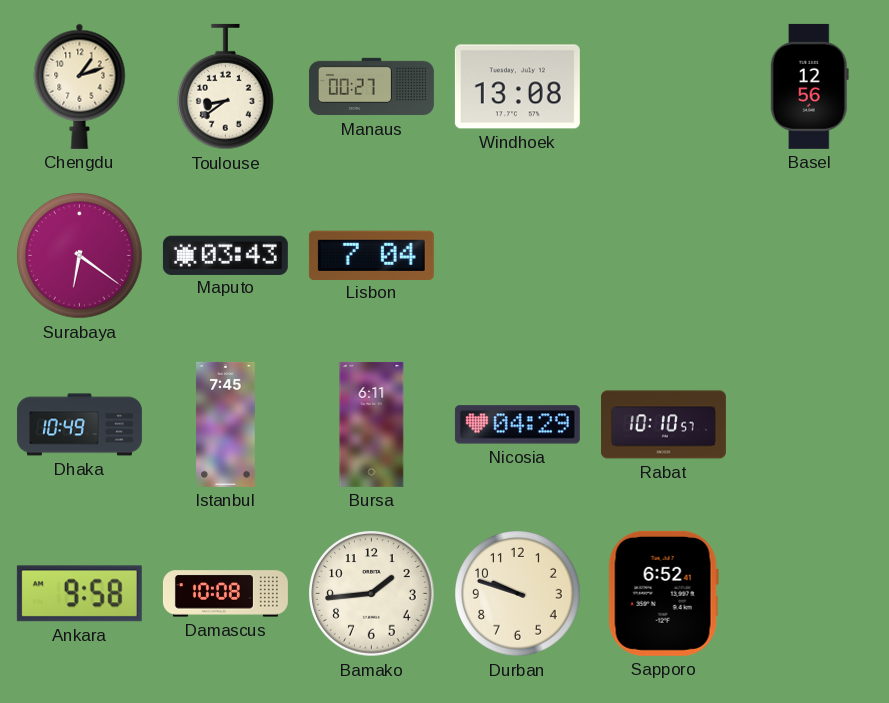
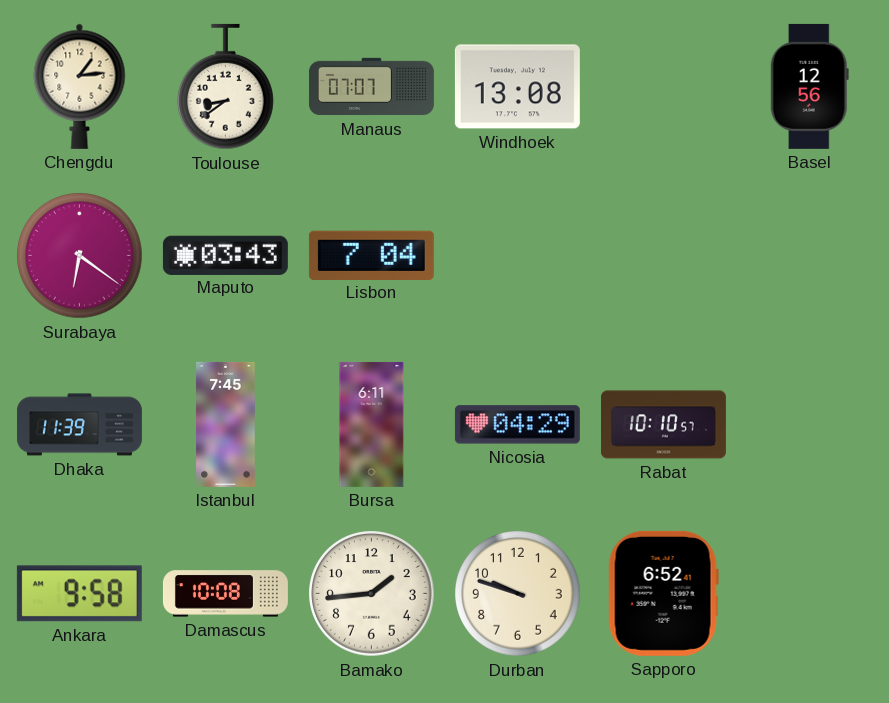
Chengdu: 1:12 -> 1:14
Manaus: 00:27 -> 07:07
Dhaka: 10:49 -> 11:39
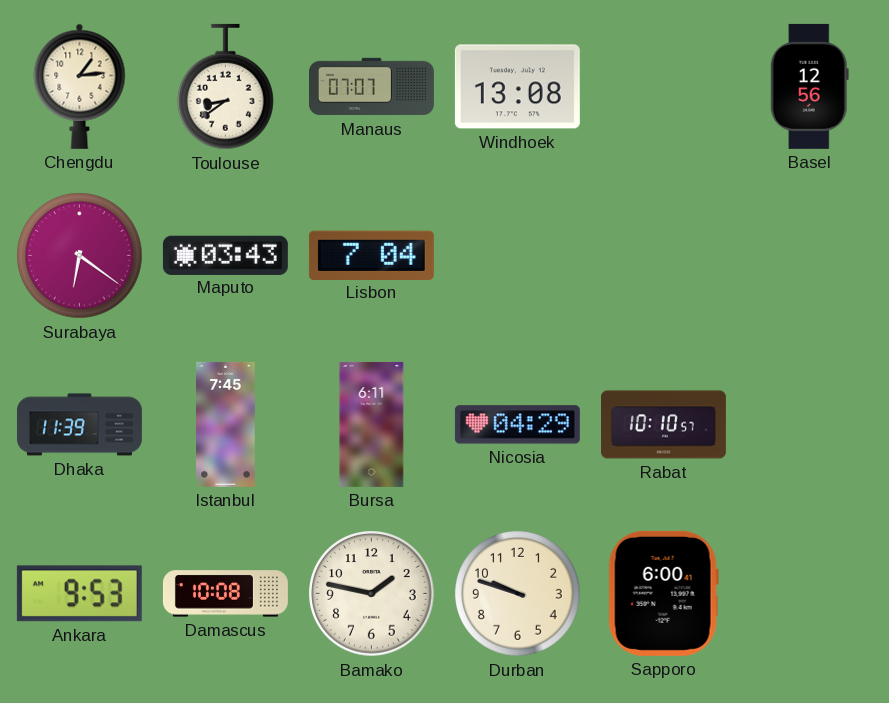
Ankara: 9:58 -> 9:53
Bamako: 1:44 -> 1:47
Sapporo: 6:52 -> 6:00
